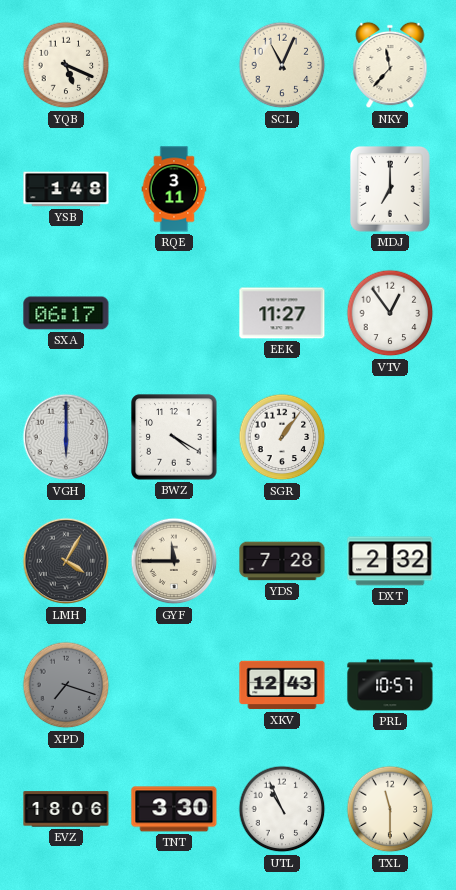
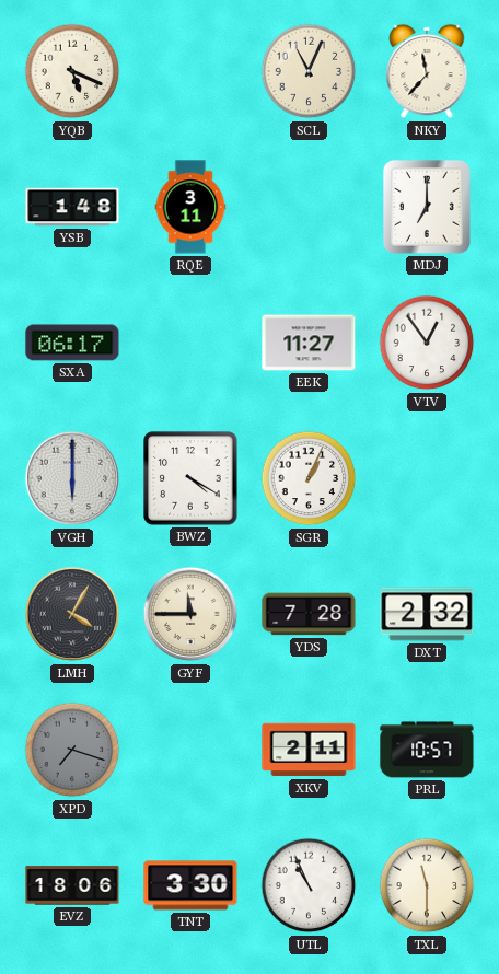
SGR: 1:06 -> 1:04
XKV: 12:43 -> 2:11
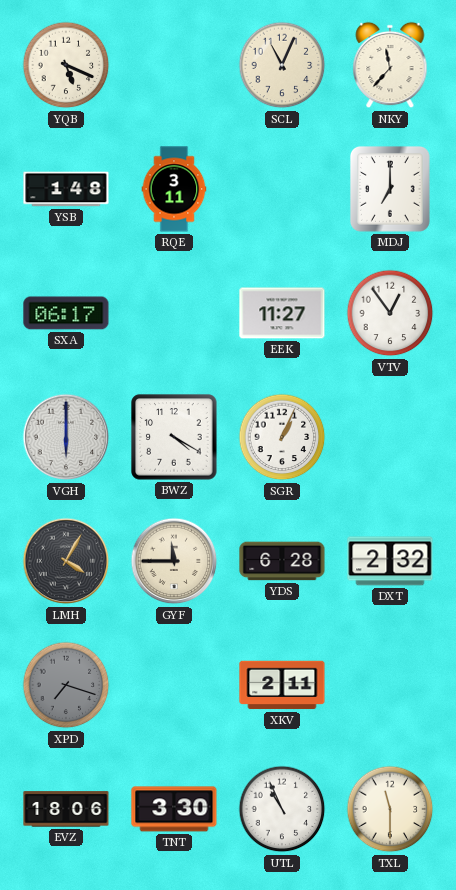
YDS: 7:28 -> 6:28
PRL: 10:57 -> none
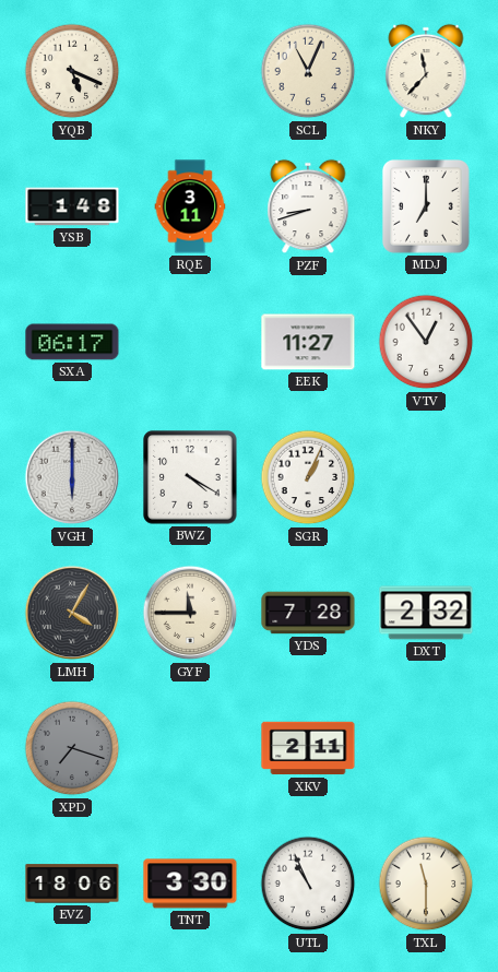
PZF: none -> 8:42
YDS: 6:28 -> 7:28
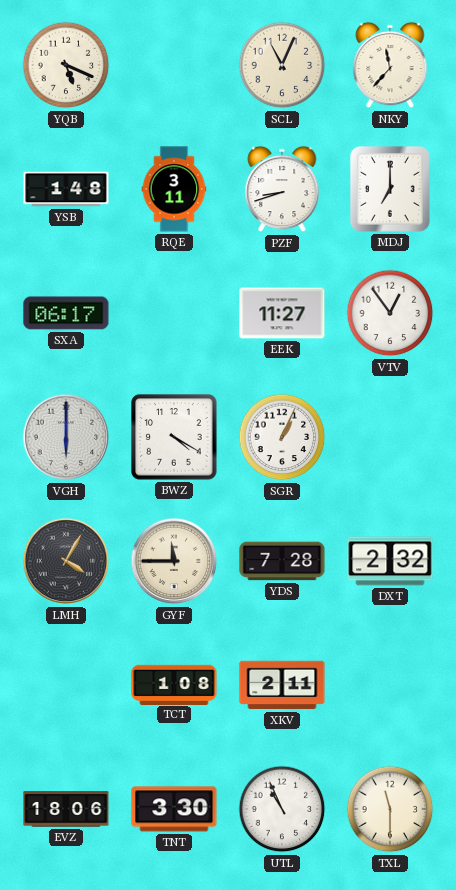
XPD: 7:18 -> none
TCT: none -> 1:08
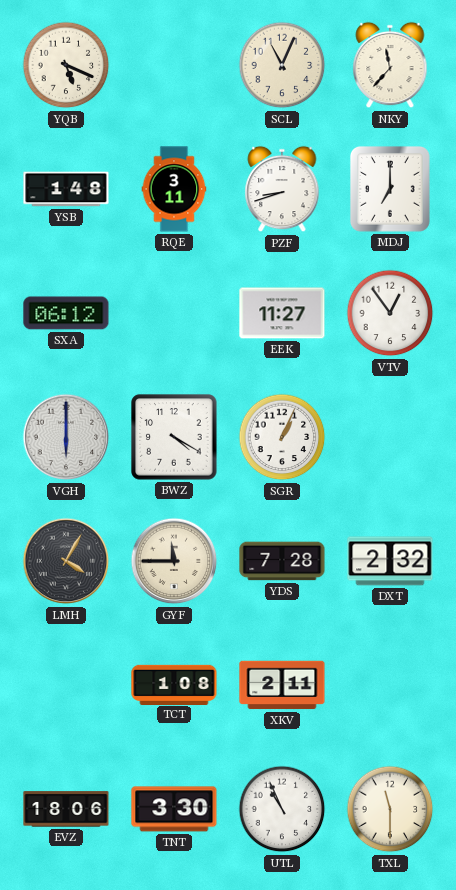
SXA: 06:17 -> 06:12
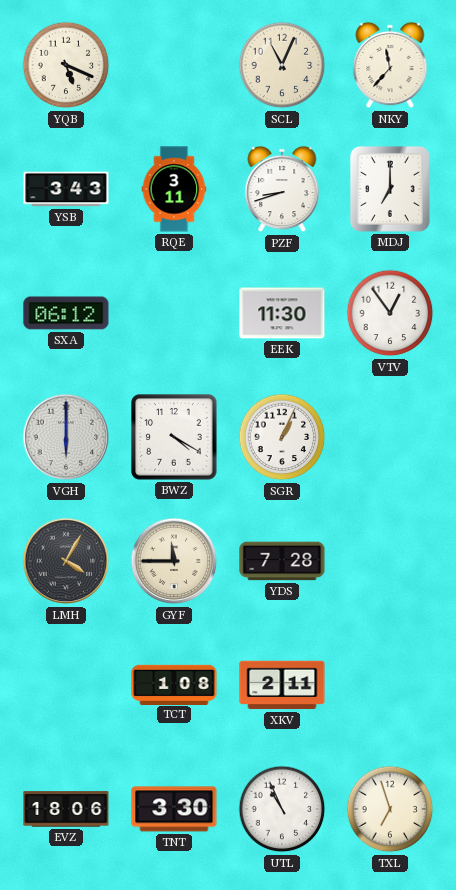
YSB: 1:48 -> 3:43
EEK: 11:27 -> 11:30
DXT: 2:32 -> none
TXL: 11:30 -> 6:57
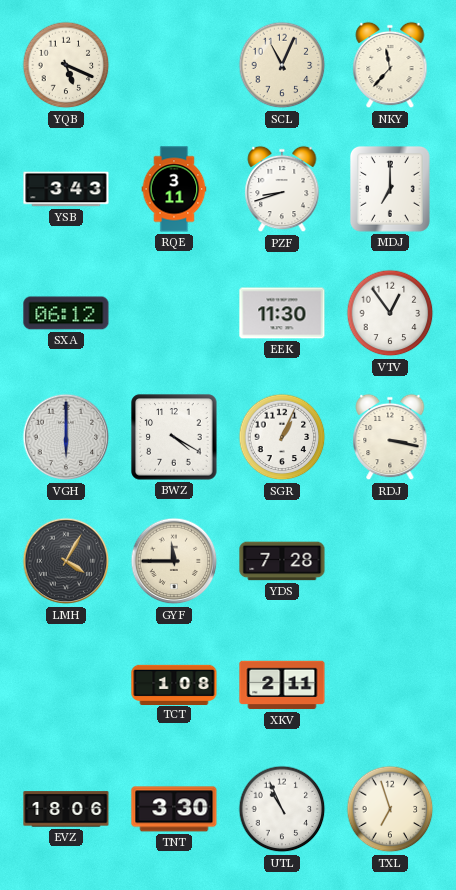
RDJ: none -> 3:17
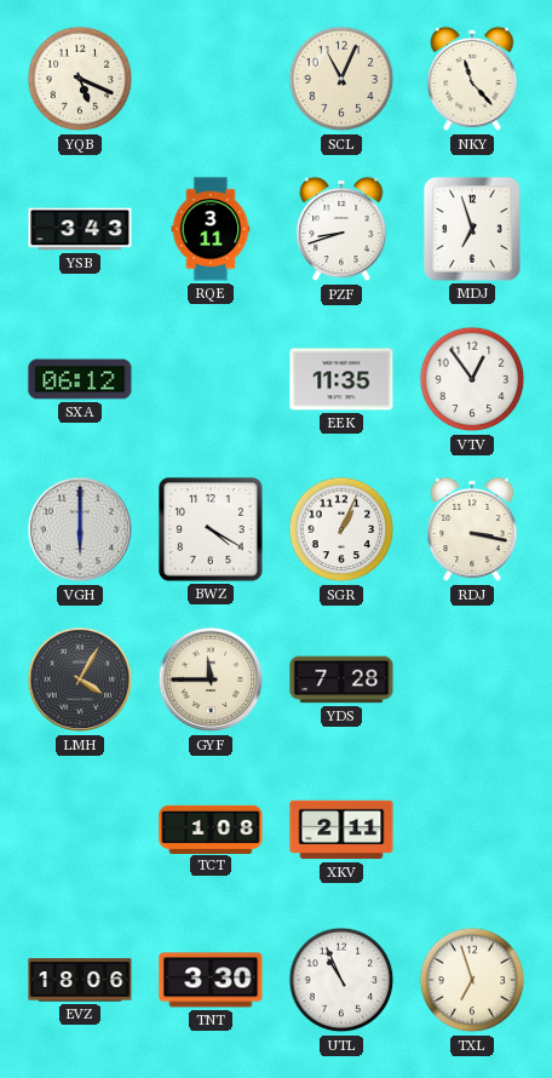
NKY: 11:37 -> 11:23
MDJ: 7:00 -> 6:57
EEK: 11:30 -> 11:35
